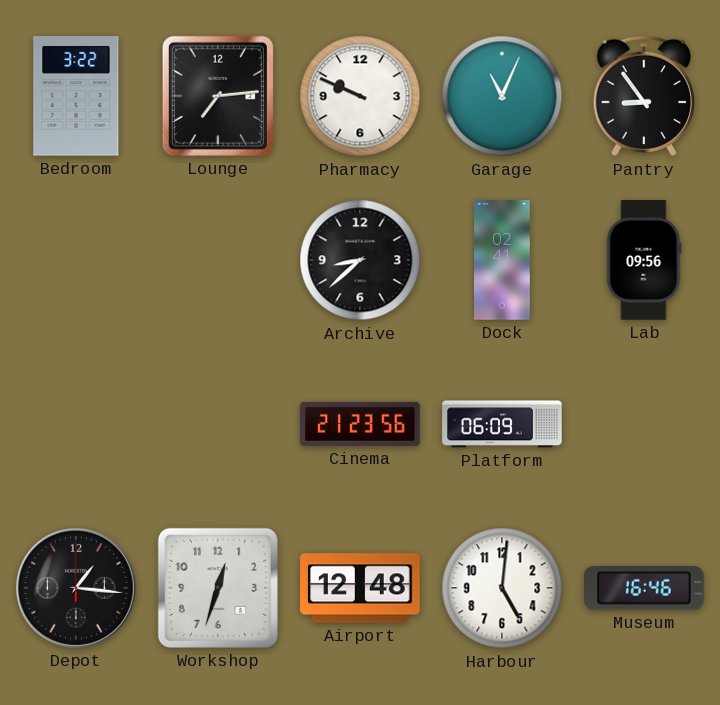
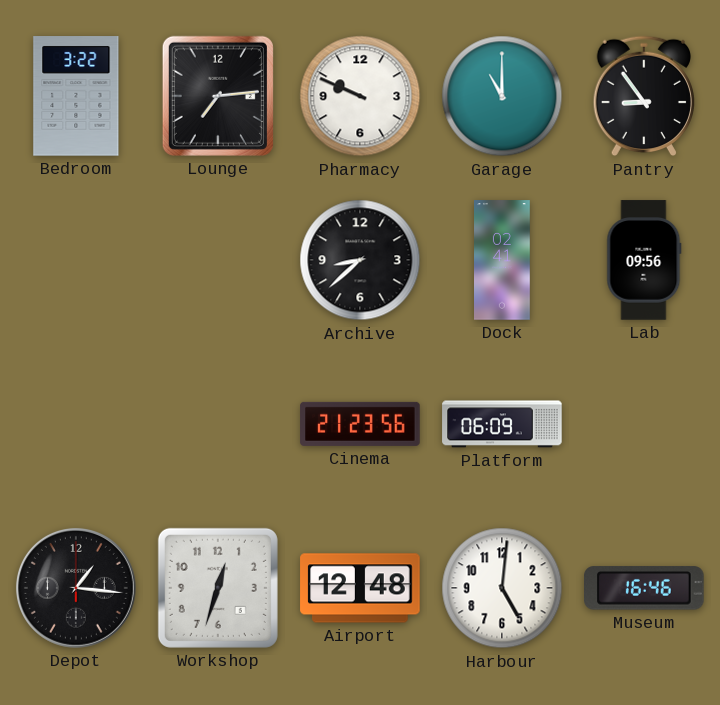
Garage: 11:04 -> 11:00
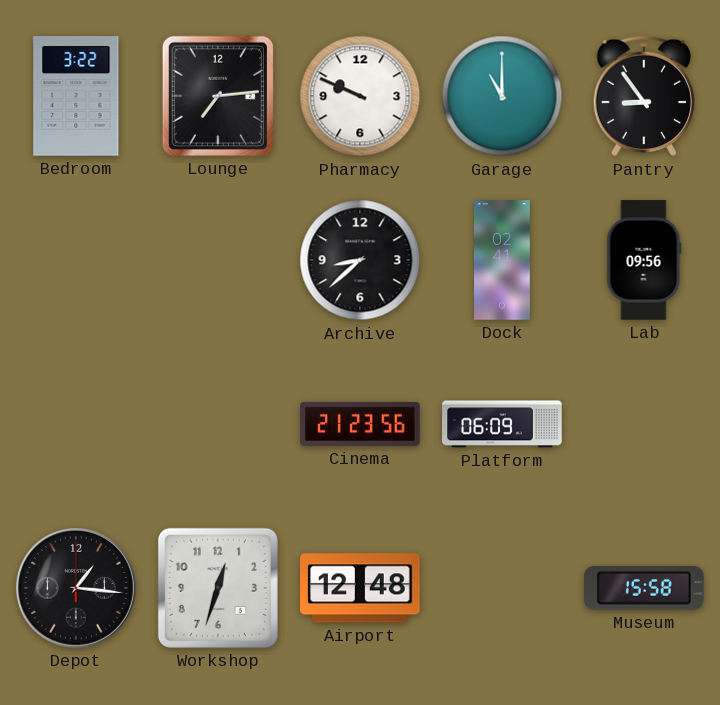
Harbour: 5:01 -> none
Museum: 16:46 -> 15:58
